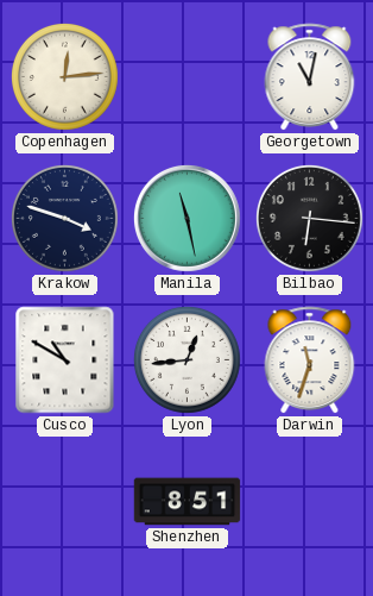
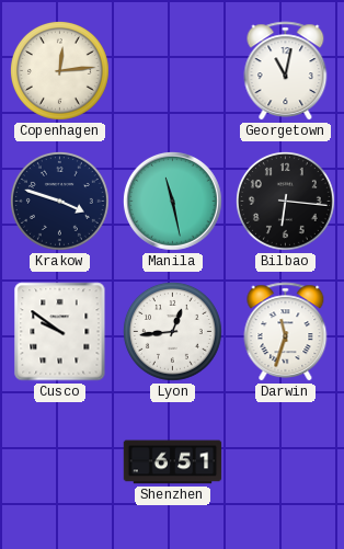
Cusco: 10:50 -> 9:51
Shenzhen: 8:51 -> 6:51
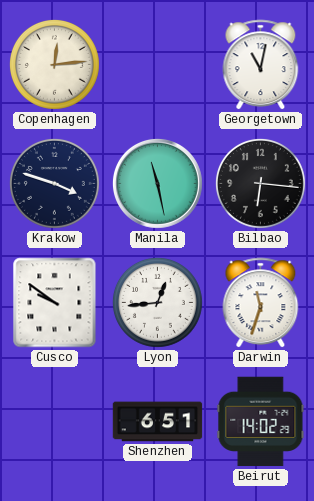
Beirut: none -> 14:02
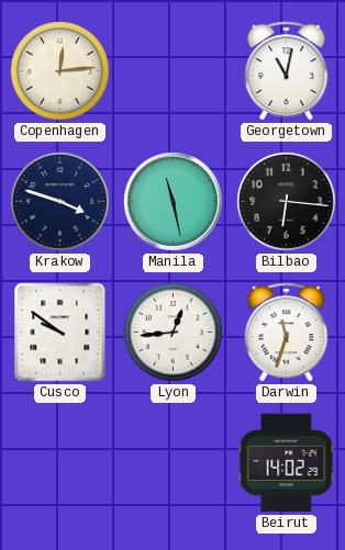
Shenzhen: 6:51 -> none
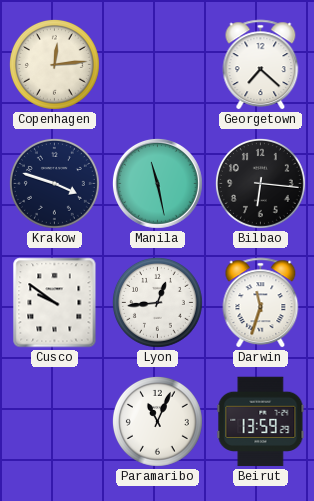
Georgetown: 11:02 -> 7:22
Paramaribo: none -> 11:04
Beirut: 14:02 -> 13:59
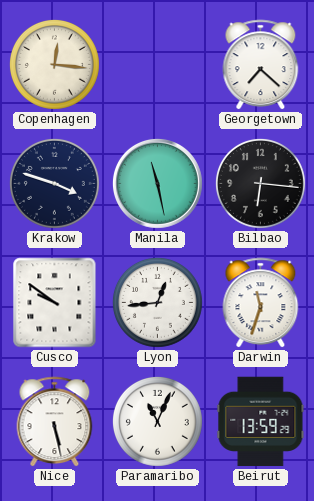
Copenhagen: 12:14 -> 12:16
Nice: none -> 5:28
